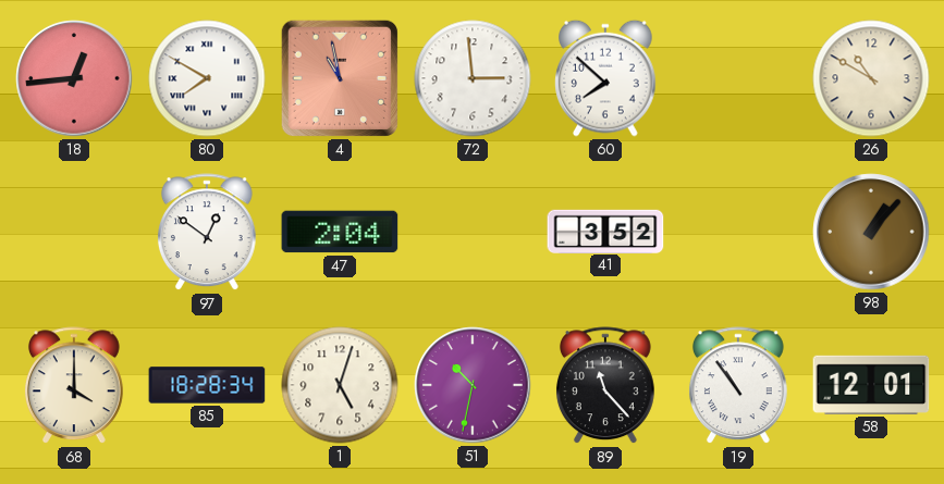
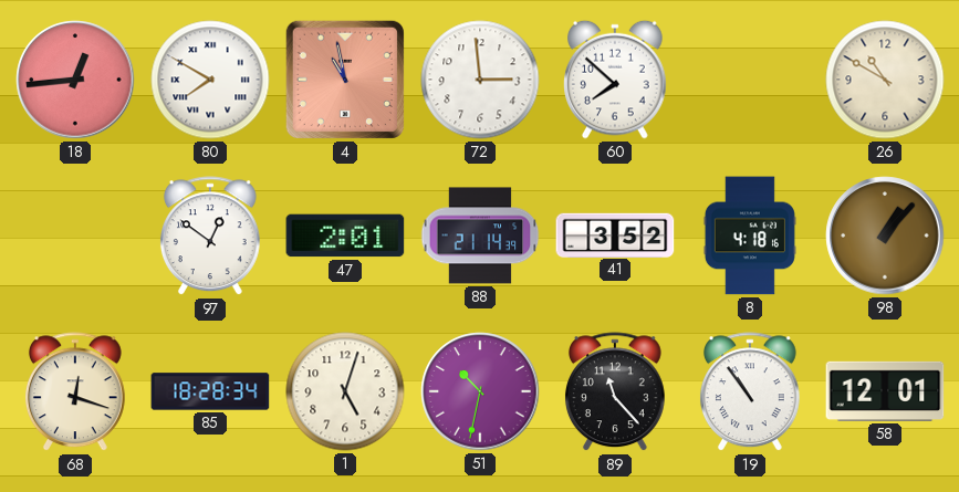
47: 2:04 -> 2:01
88: none -> 21:14
8: none -> 4:18
68: 4:00 -> 12:18
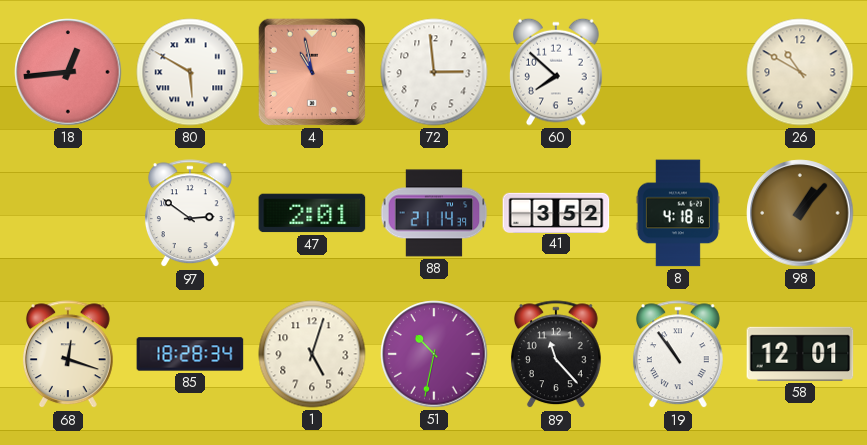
80: 7:50 -> 5:50
97: 12:51 -> 2:51
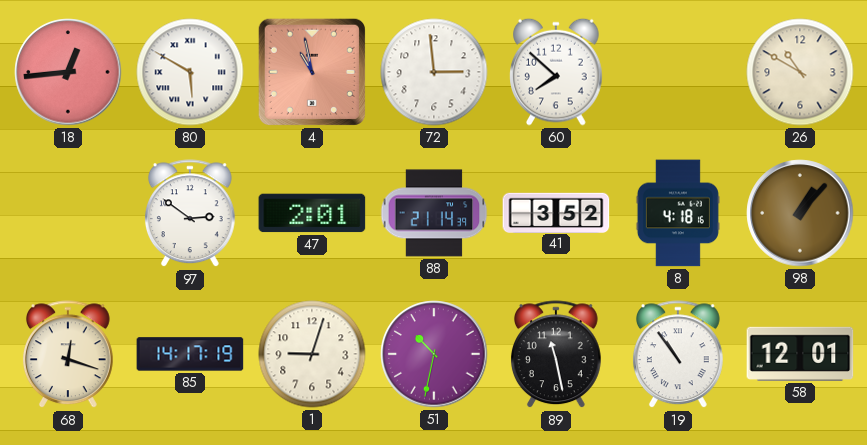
85: 18:28 -> 14:17
1: 5:03 -> 9:03
89: 11:23 -> 11:28
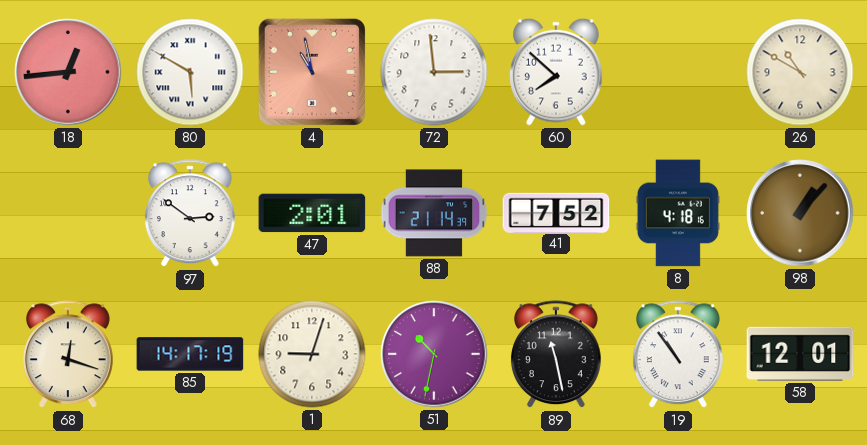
41: 3:52 -> 7:52
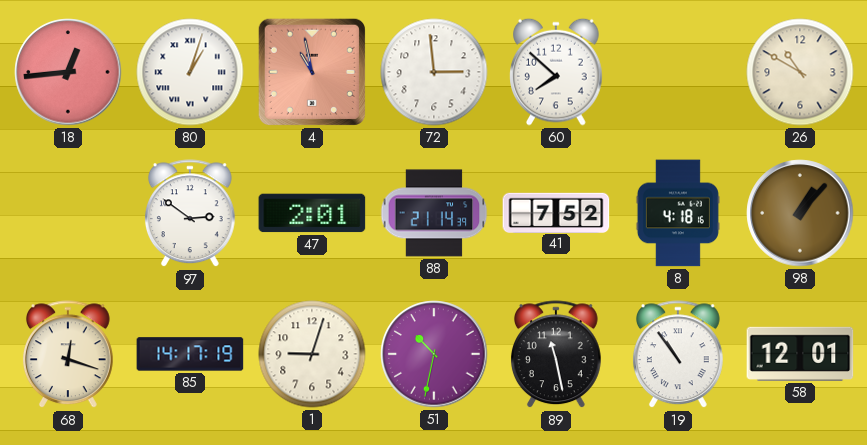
80: 5:50 -> 1:03
